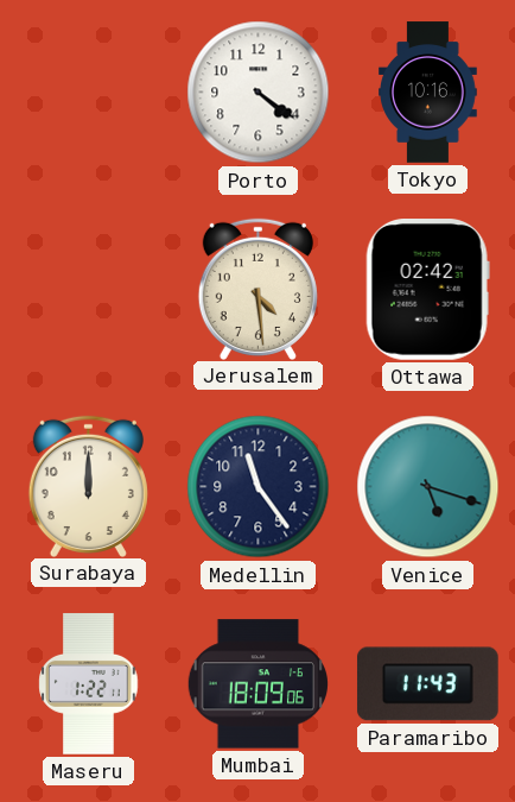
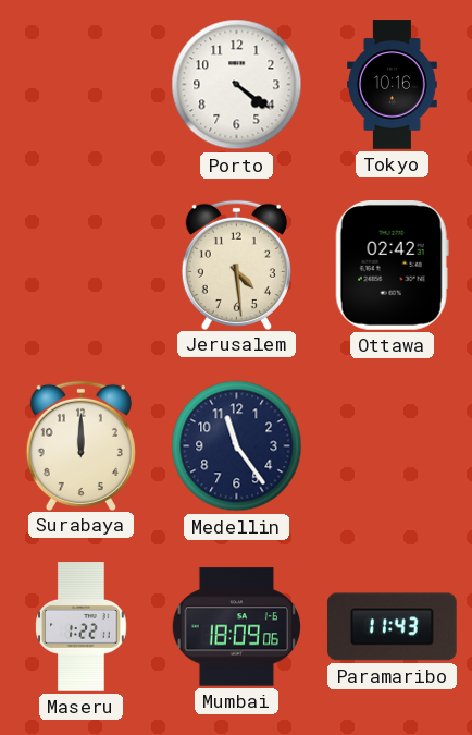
Venice: 5:18 -> none
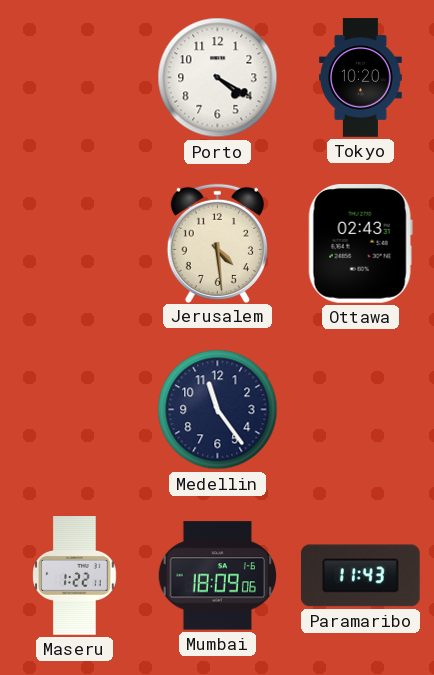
Porto: 4:21 -> 4:20
Tokyo: 10:16 -> 10:20
Ottawa: 02:42 -> 02:43
Surabaya: 12:00 -> none
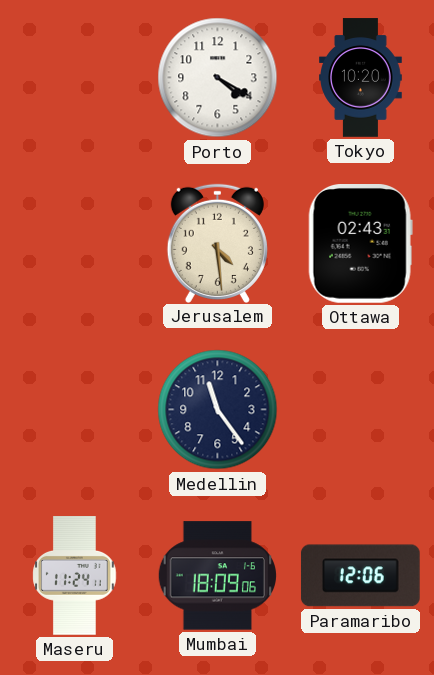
Maseru: 1:22 -> 11:24
Paramaribo: 11:43 -> 12:06
